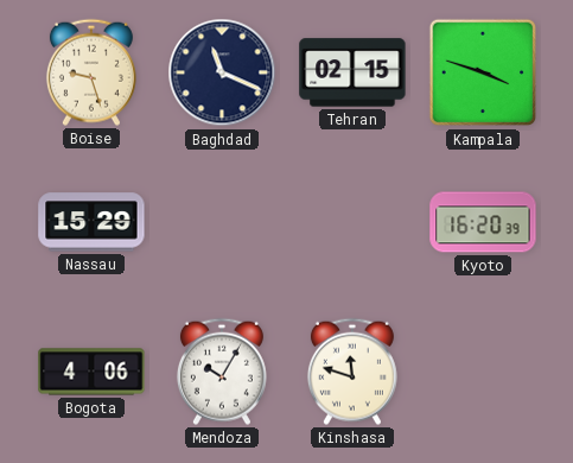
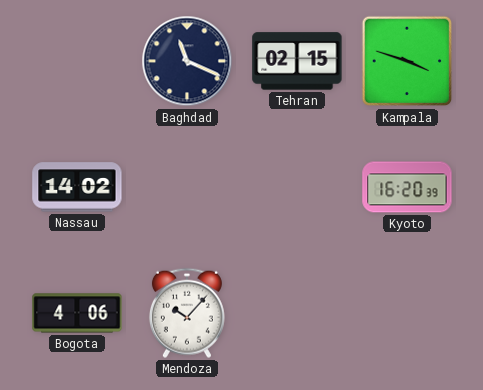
Boise: 9:27 -> none
Nassau: 15:29 -> 14:02
Mendoza: 10:05 -> 10:07
Kinshasa: 11:48 -> none
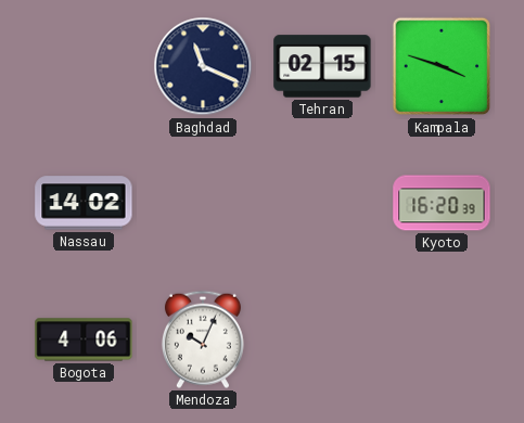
Mendoza: 10:07 -> 10:04
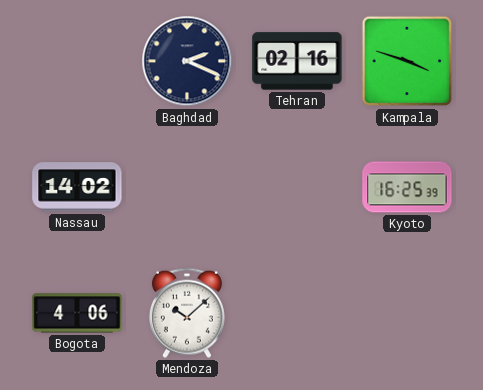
Baghdad: 11:19 -> 2:19
Tehran: 02:15 -> 02:16
Kyoto: 16:20 -> 16:25
Mendoza: 10:04 -> 10:08
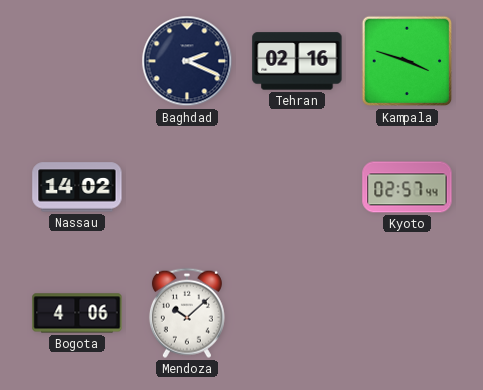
Kyoto: 16:25 -> 02:57
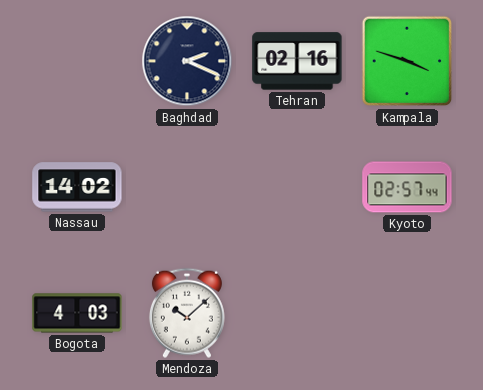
Bogota: 4:06 -> 4:03
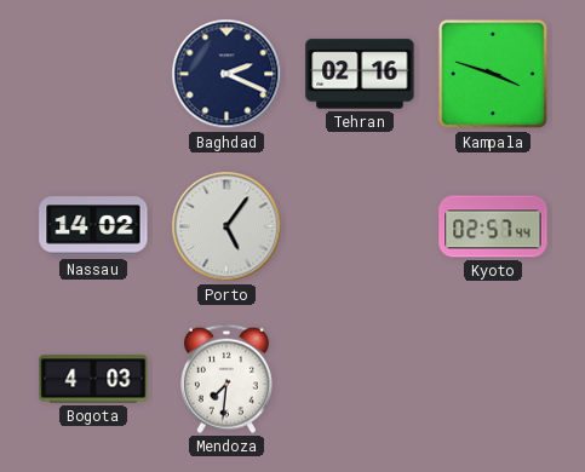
Porto: none -> 5:06
Mendoza: 10:08 -> 7:31
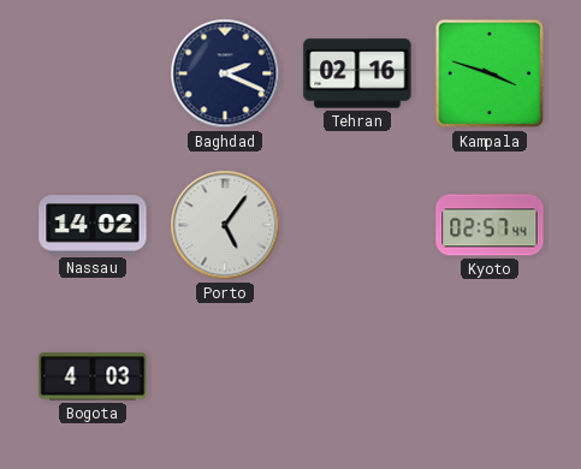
Mendoza: 7:31 -> none
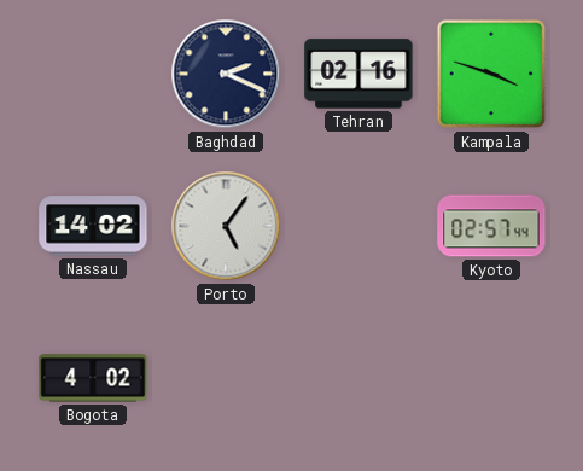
Bogota: 4:03 -> 4:02
